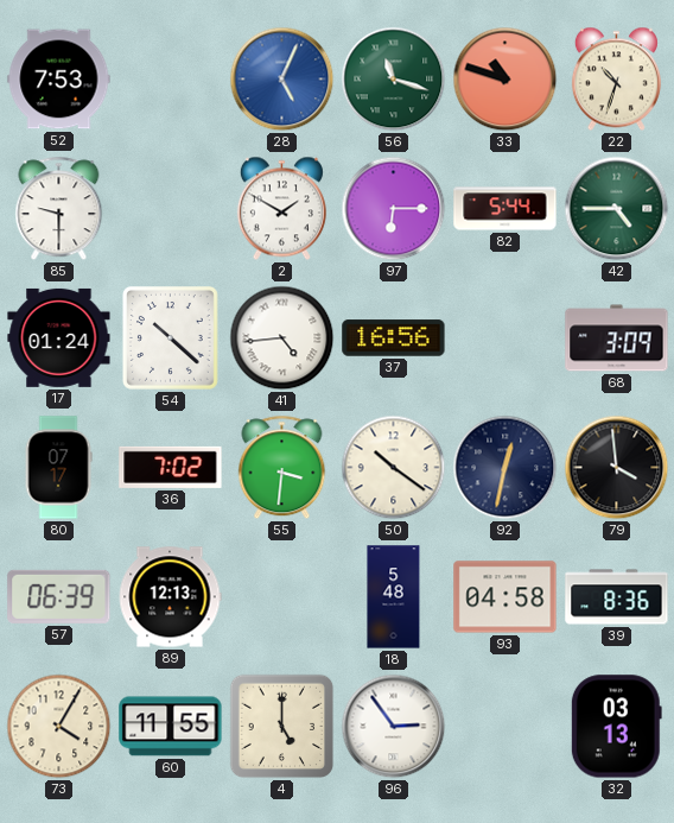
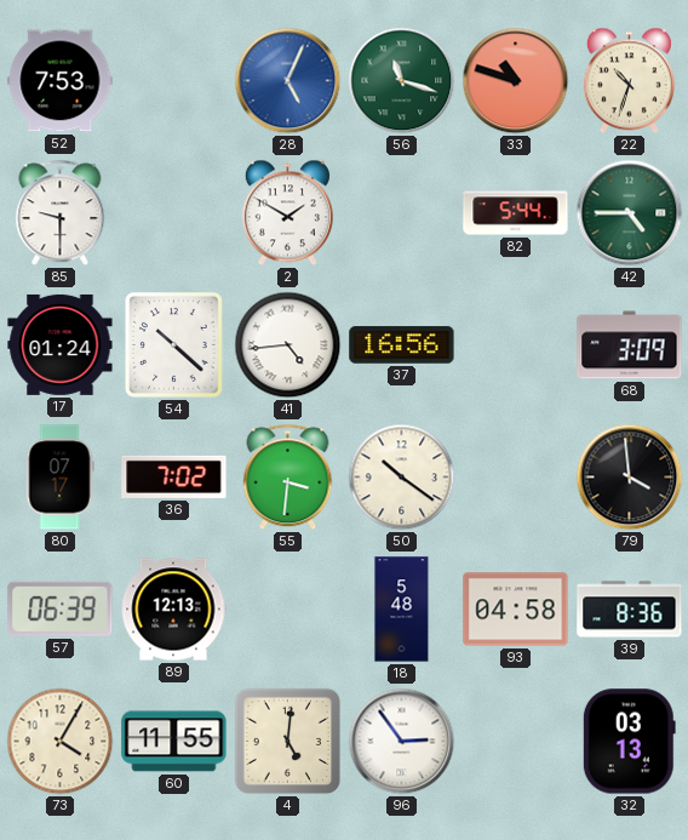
97: 6:15 -> none
92: 12:32 -> none
4: 5:00 -> 5:01
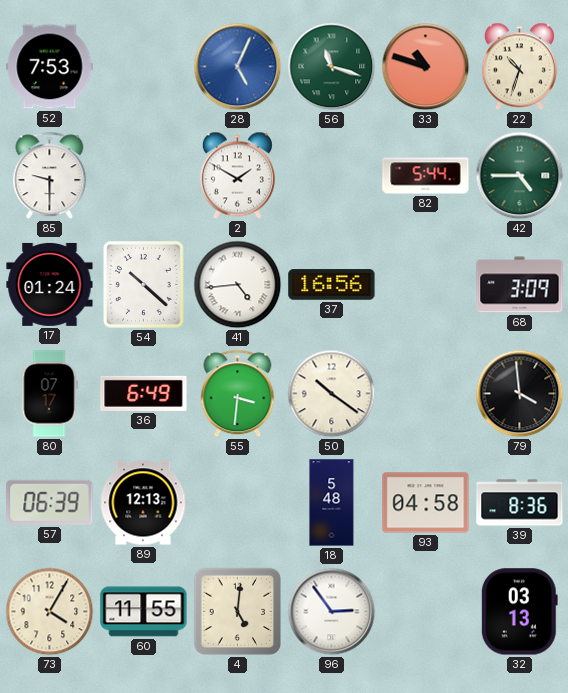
36: 7:02 -> 6:49
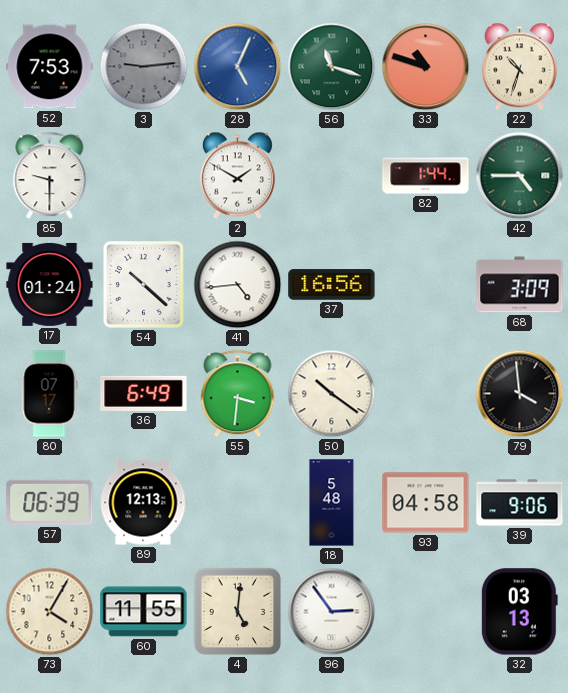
3: none -> 9:14
82: 5:44 -> 1:44
39: 8:36 -> 9:06
